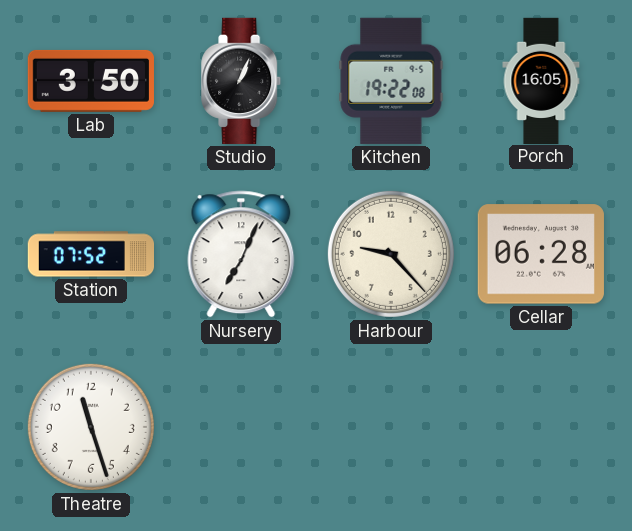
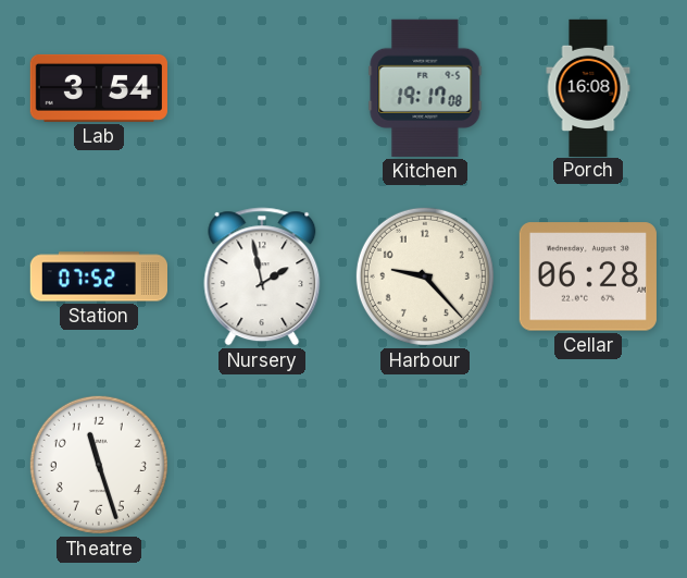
Lab: 3:50 -> 3:54
Studio: 1:04 -> none
Kitchen: 19:22 -> 19:17
Porch: 16:05 -> 16:08
Nursery: 7:04 -> 1:58
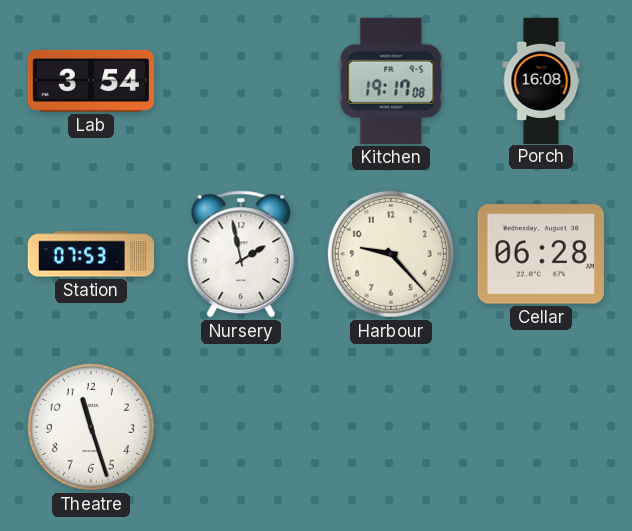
Station: 07:52 -> 07:53
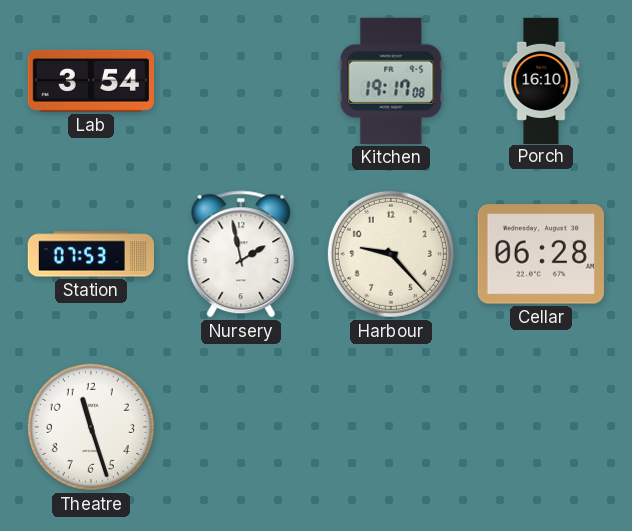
Porch: 16:08 -> 16:10
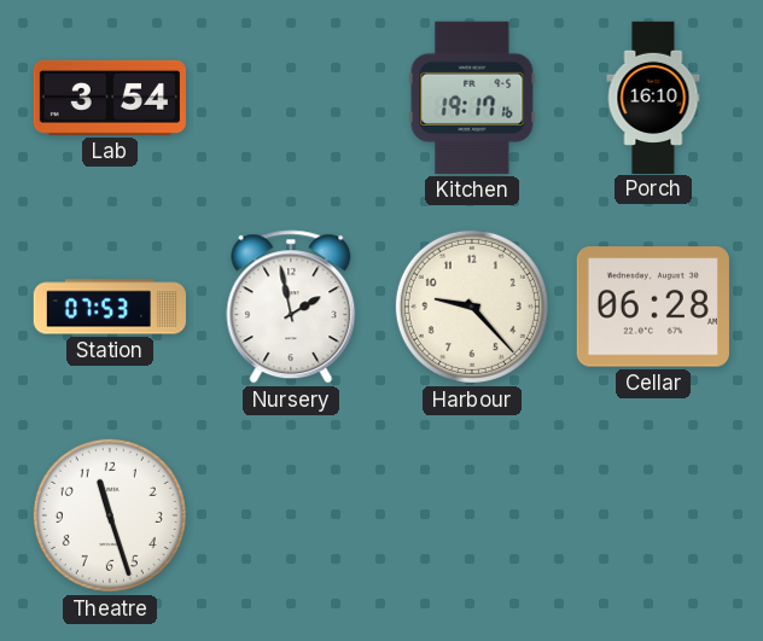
Kitchen: 19:17:08 -> 19:17:16
